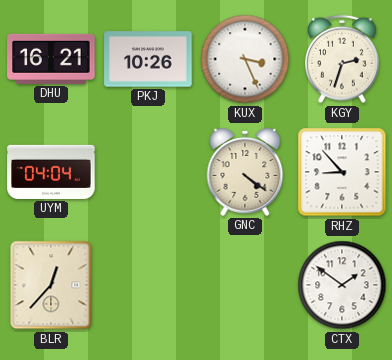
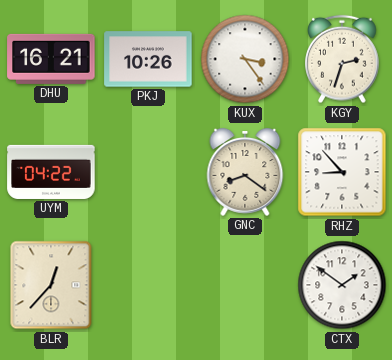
KUX: 3:26 -> 3:24
UYM: 04:04 -> 04:22
GNC: 4:21 -> 8:21
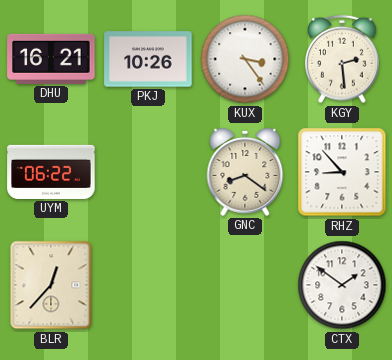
KGY: 2:33 -> 2:29
UYM: 04:22 -> 06:22
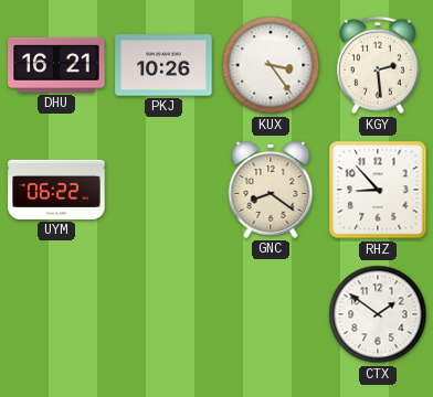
BLR: 12:37 -> none
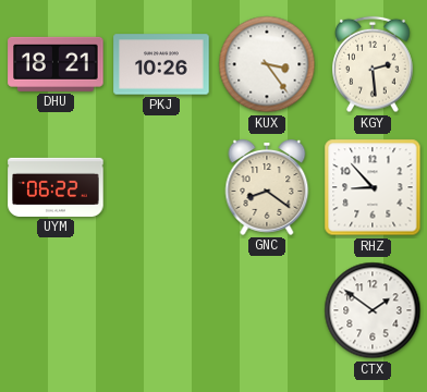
DHU: 16:21 -> 18:21
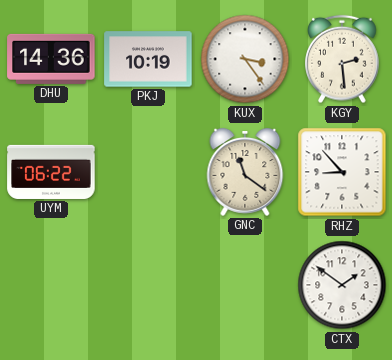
DHU: 18:21 -> 14:36
PKJ: 10:26 -> 10:19
GNC: 8:21 -> 11:21
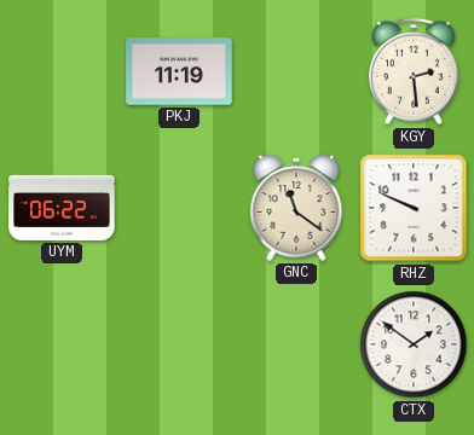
DHU: 14:36 -> none
PKJ: 10:19 -> 11:19
KUX: 3:24 -> none
RHZ: 8:53 -> 9:49
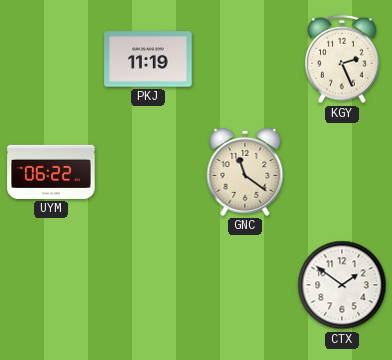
KGY: 2:29 -> 2:26
RHZ: 9:49 -> none
